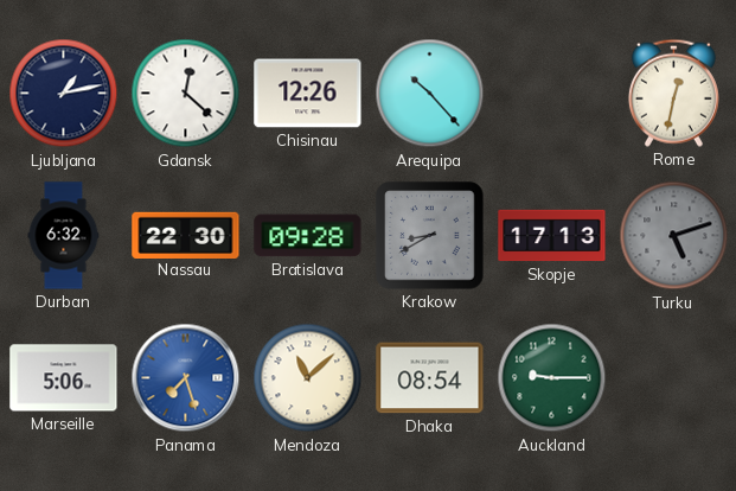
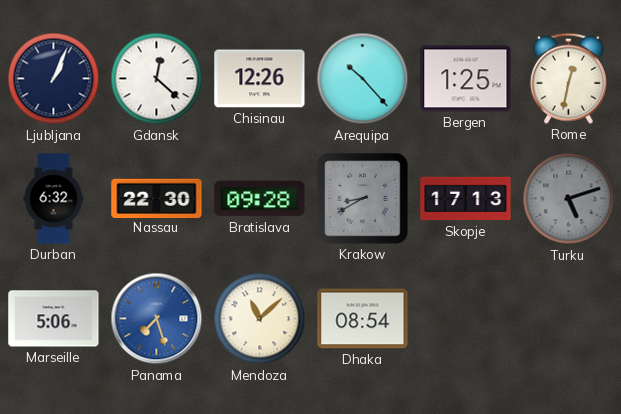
Ljubljana: 1:13 -> 1:04
Bergen: none -> 1:25
Auckland: 9:15 -> none
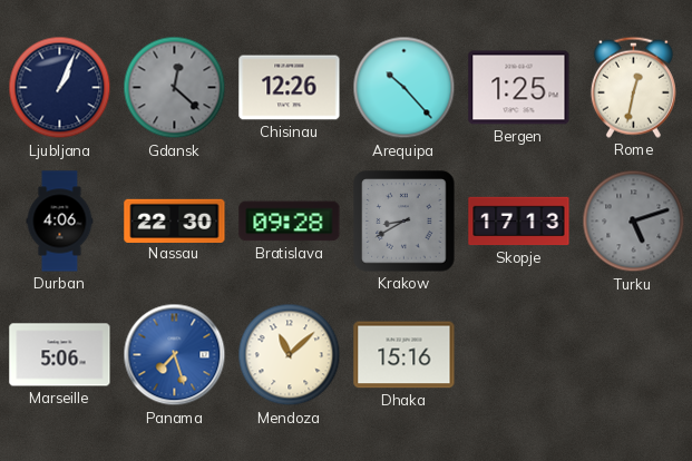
Gdansk dial: white -> grey
Durban: 6:32 -> 4:06
Dhaka: 08:54 -> 15:16
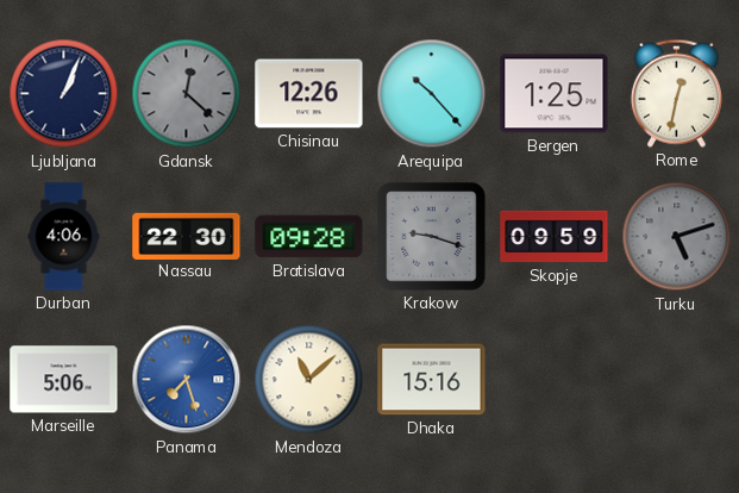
Krakow: 8:40 -> 9:18
Skopje: 17:13 -> 09:59
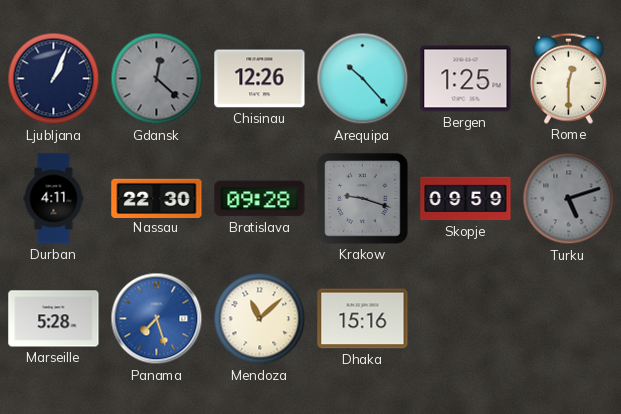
Rome: 12:32 -> 12:30
Durban: 4:06 -> 4:11
Marseille: 5:06 -> 5:28
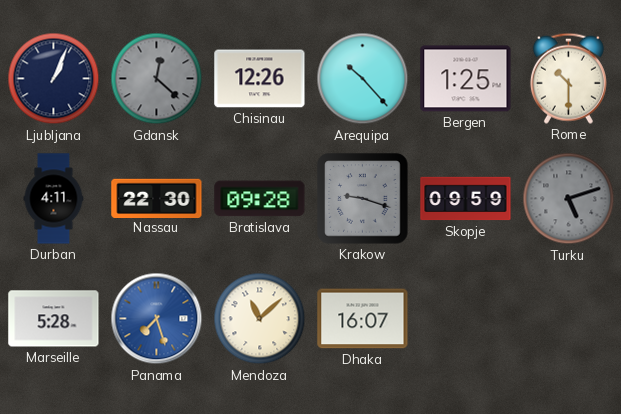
Rome: 12:30 -> 10:30
Dhaka: 15:16 -> 16:07
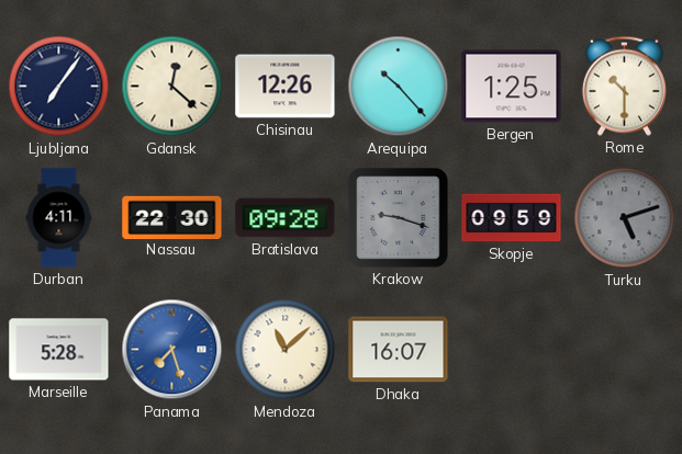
Ljubljana: 1:04 -> 7:06
Gdansk dial: grey -> cream
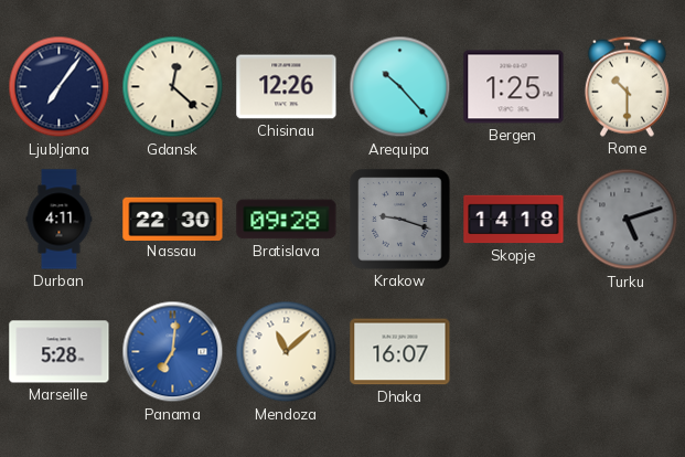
Skopje: 09:59 -> 14:18
Panama: 7:27 -> 7:01
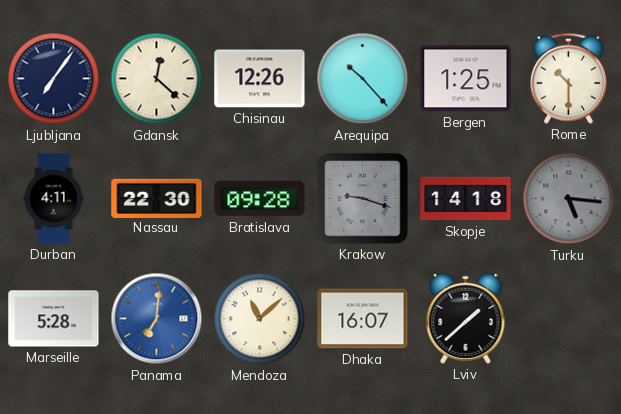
Turku: 5:12 -> 5:16
Lviv: none -> 1:38
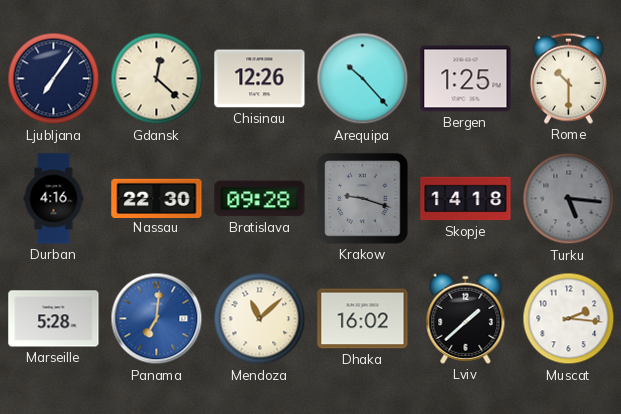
Durban: 4:11 -> 4:16
Dhaka: 16:07 -> 16:02
Muscat: none -> 2:16
